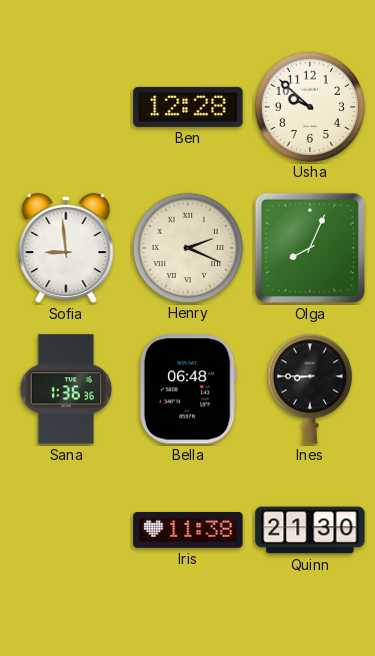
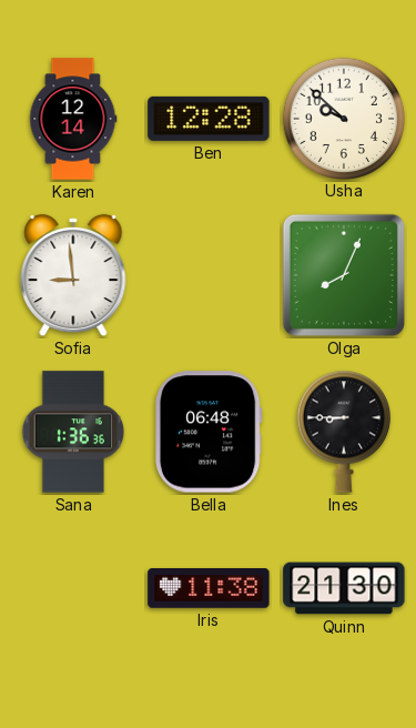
Karen: none -> 12:14
Henry: 2:19 -> none
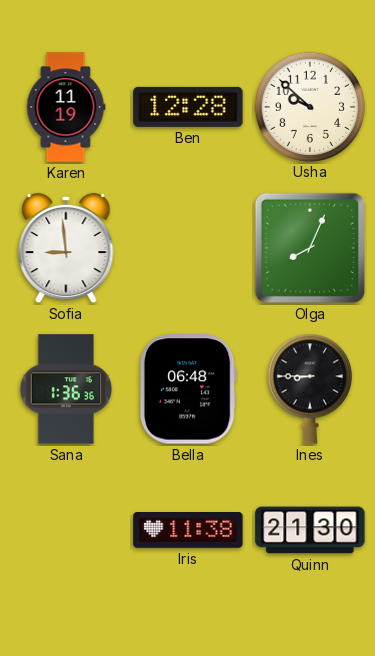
Karen: 12:14 -> 11:19
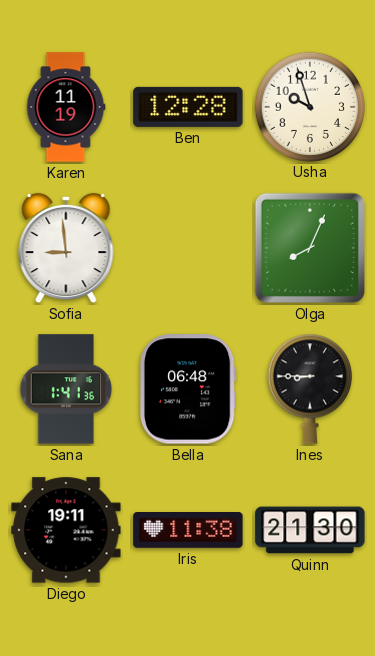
Usha: 9:52 -> 9:57
Sana: 1:36 -> 1:41
Diego: none -> 19:11
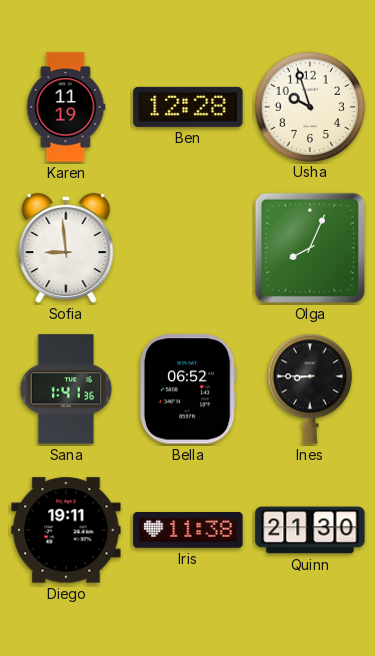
Bella: 06:48 -> 06:52
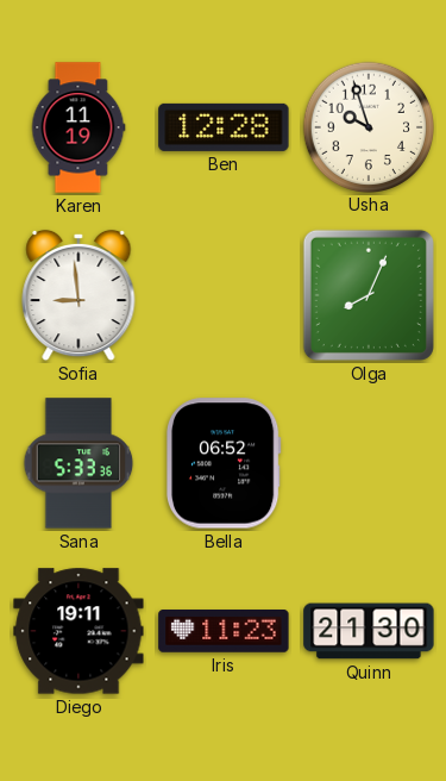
Sana: 1:41 -> 5:33
Ines: 8:45 -> none
Iris: 11:38 -> 11:23
